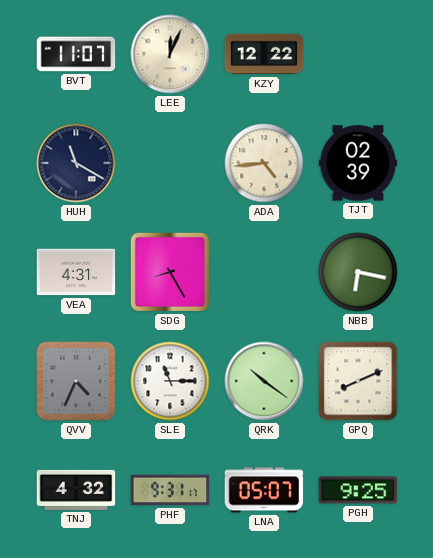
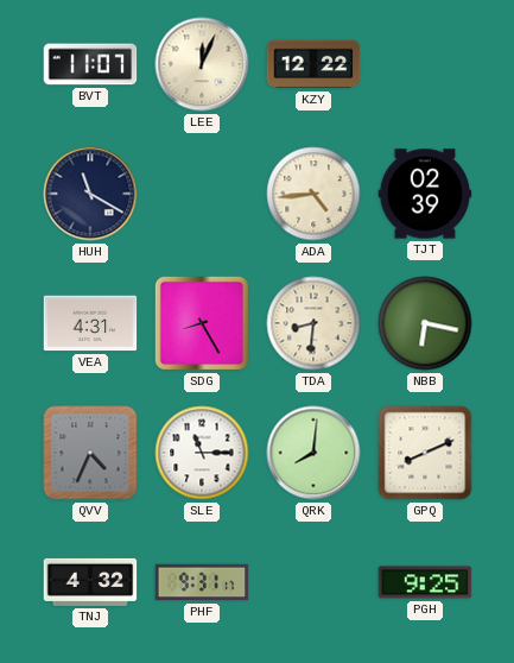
TDA: none -> 8:31
QRK: 10:21 -> 8:01
LNA: 05:07 -> none
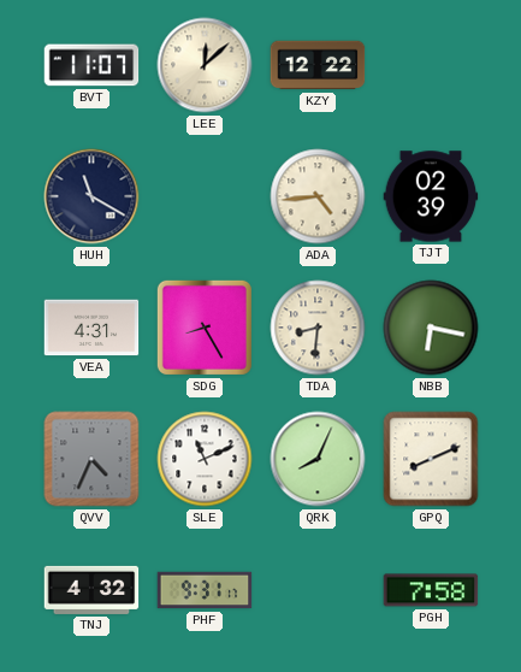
LEE: 12:04 -> 12:08
SLE: 11:15 -> 11:11
QRK: 8:01 -> 8:04
PGH: 9:25 -> 7:58
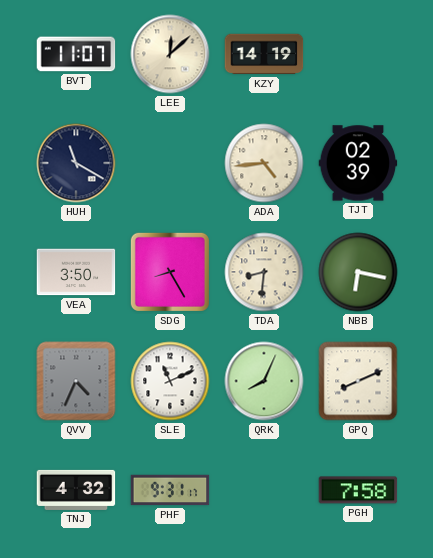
KZY: 12:22 -> 14:19
VEA: 4:31 -> 3:50
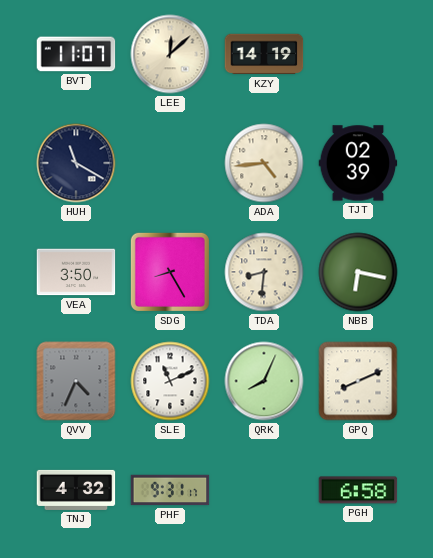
PGH: 7:58 -> 6:58
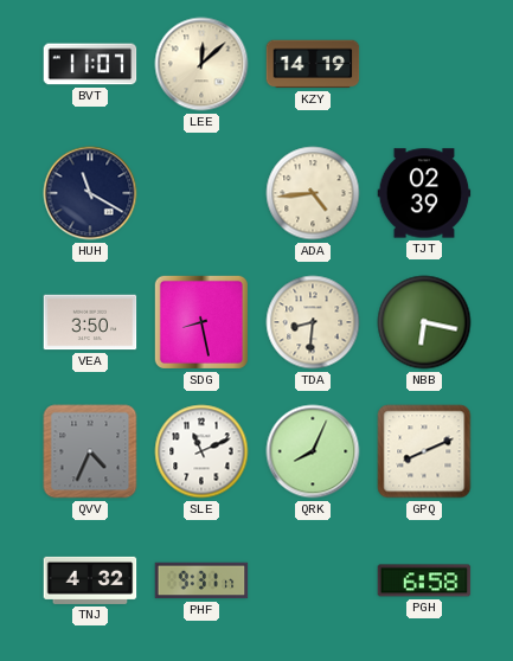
SDG: 8:25 -> 8:28
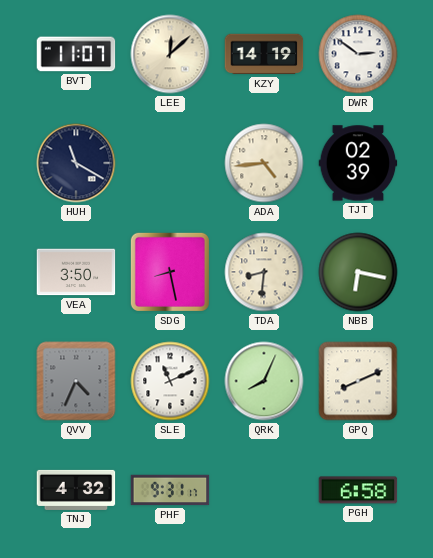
DWR: none -> 2:51
